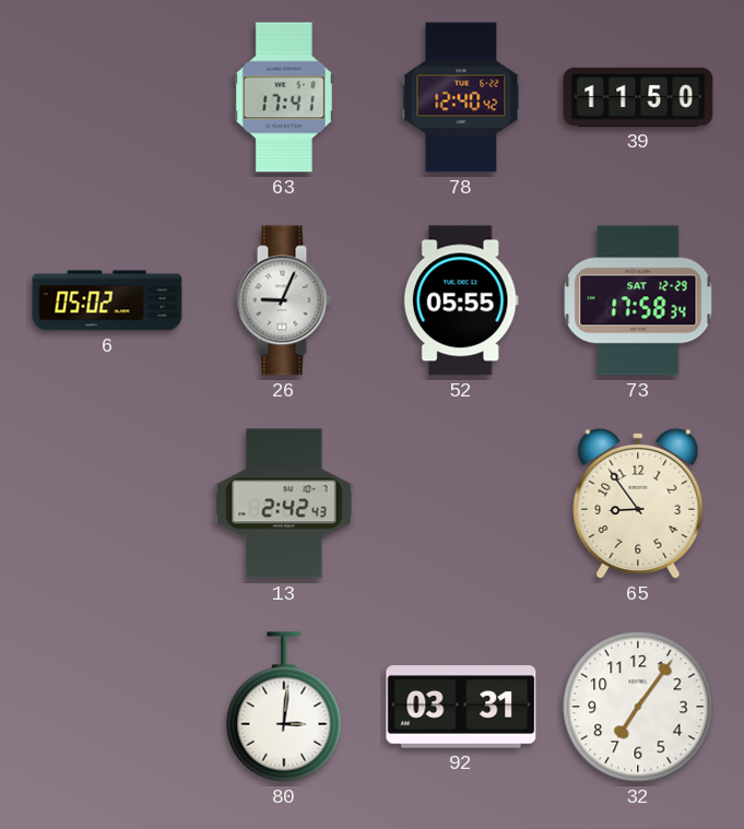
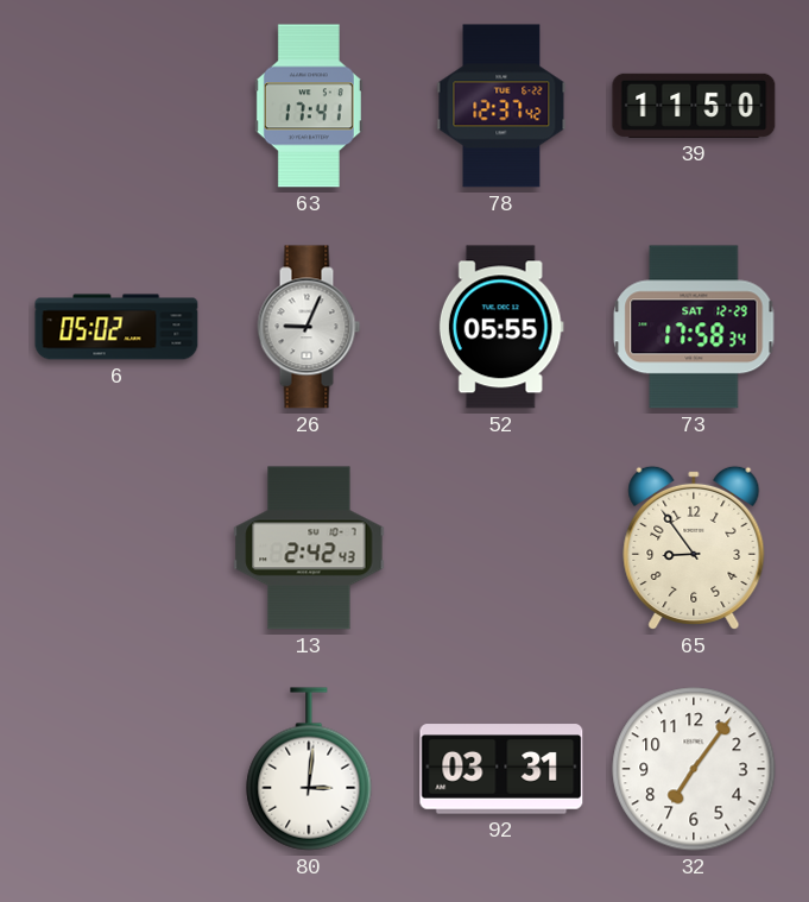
78: 12:40 -> 12:37
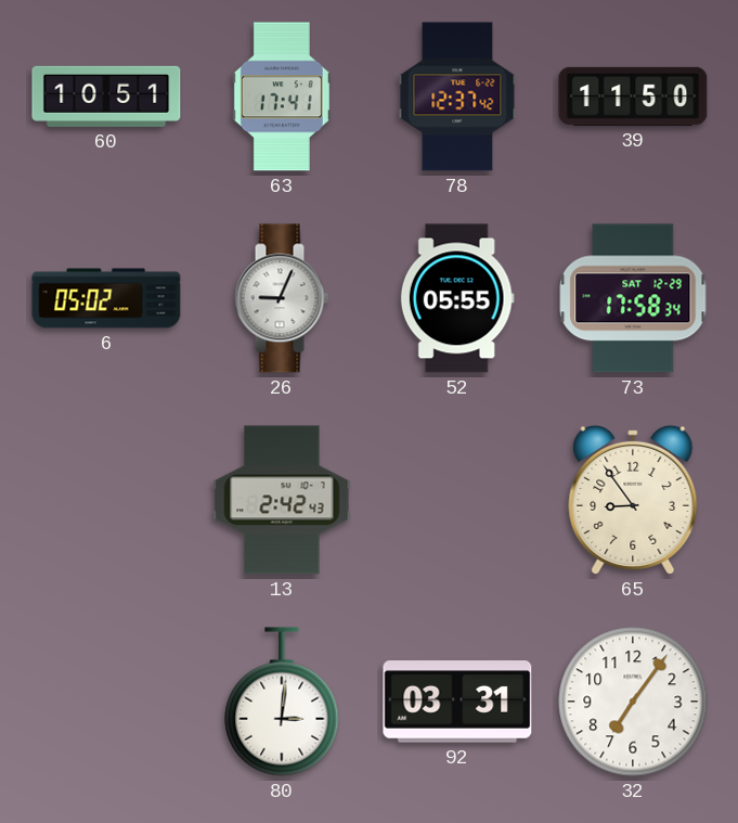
60: none -> 10:51
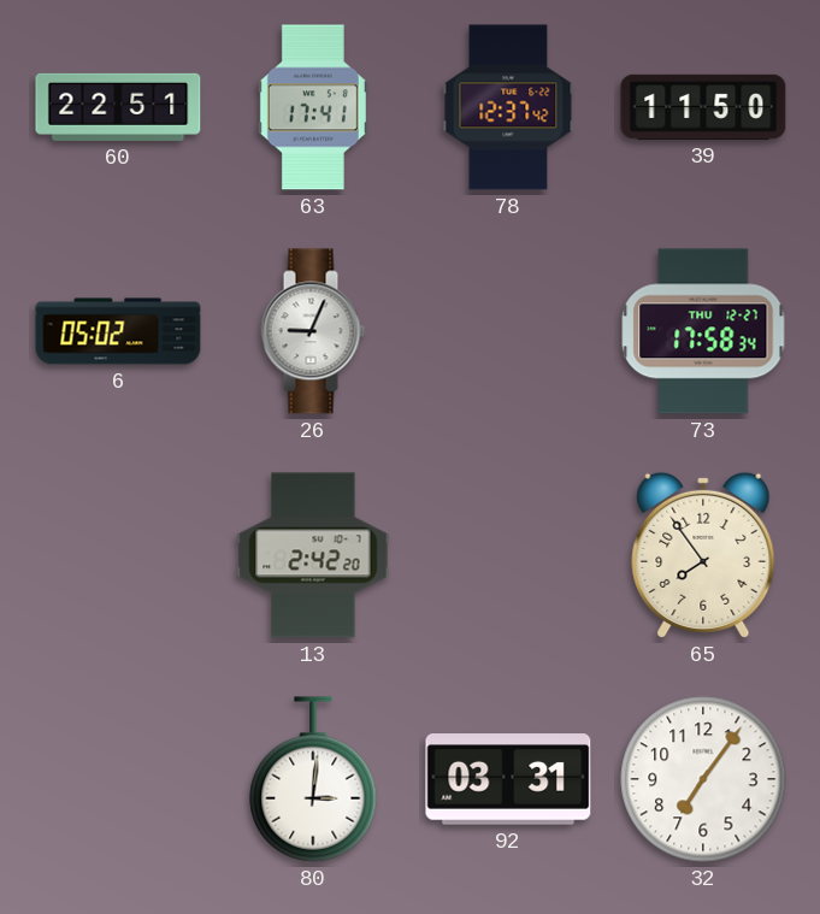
60: 10:51 -> 22:51
52: 05:55 -> none
73 date: SAT 12-29 -> THU 12-27
13: 2:42:43 -> 2:42:20
65: 8:54 -> 7:54
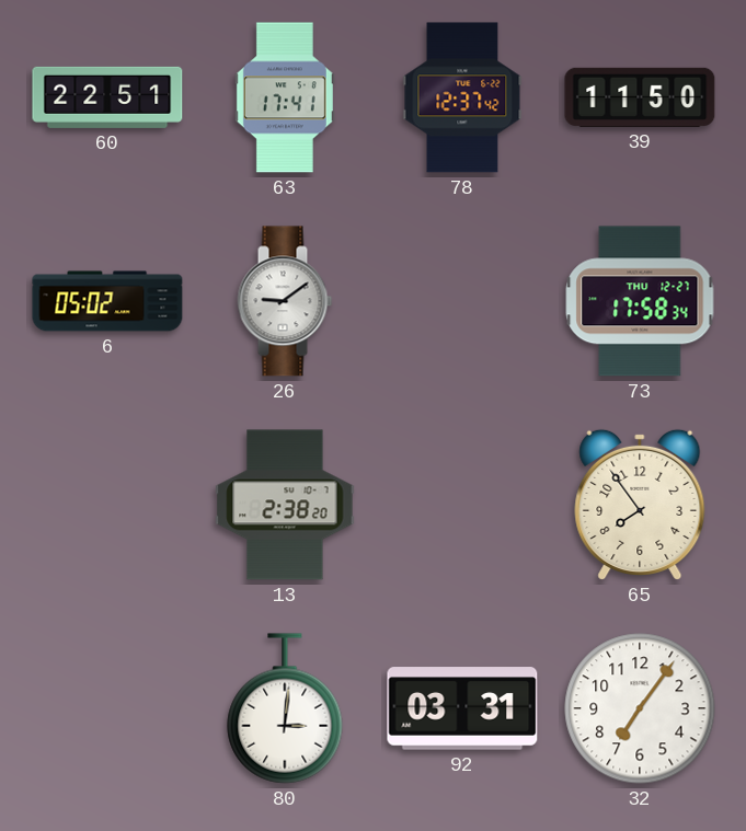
26: 9:04 -> 9:09
13: 2:42 -> 2:38
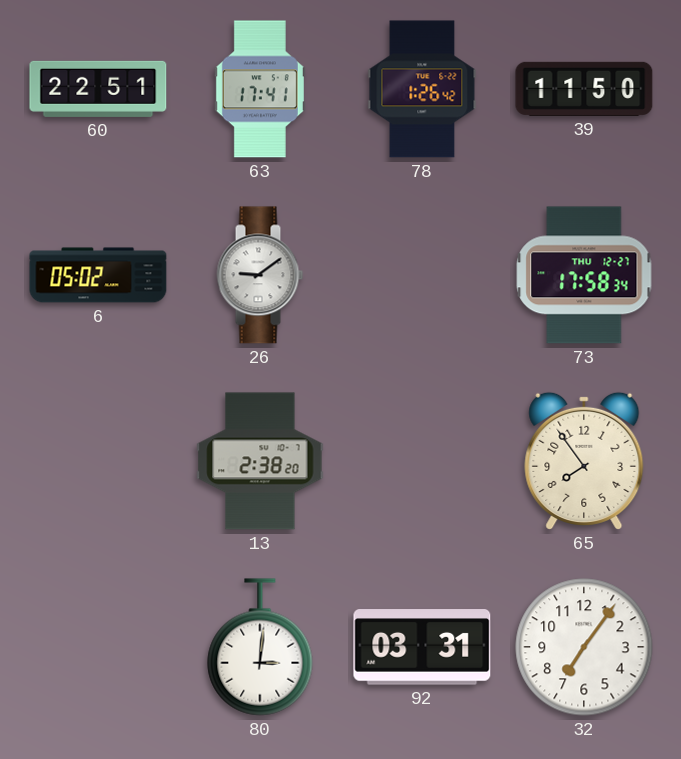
78: 12:37 -> 1:26
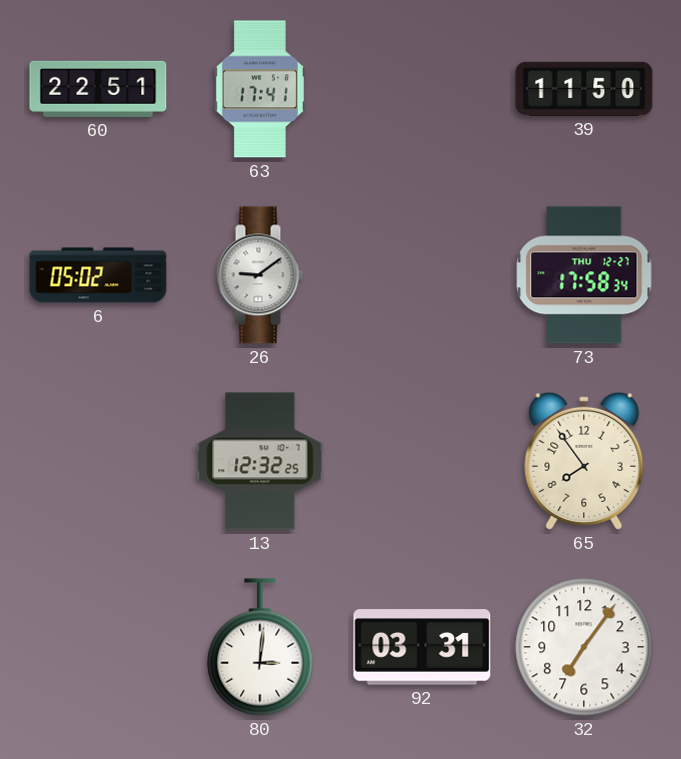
78: 1:26 -> none
13: 2:38 -> 12:32
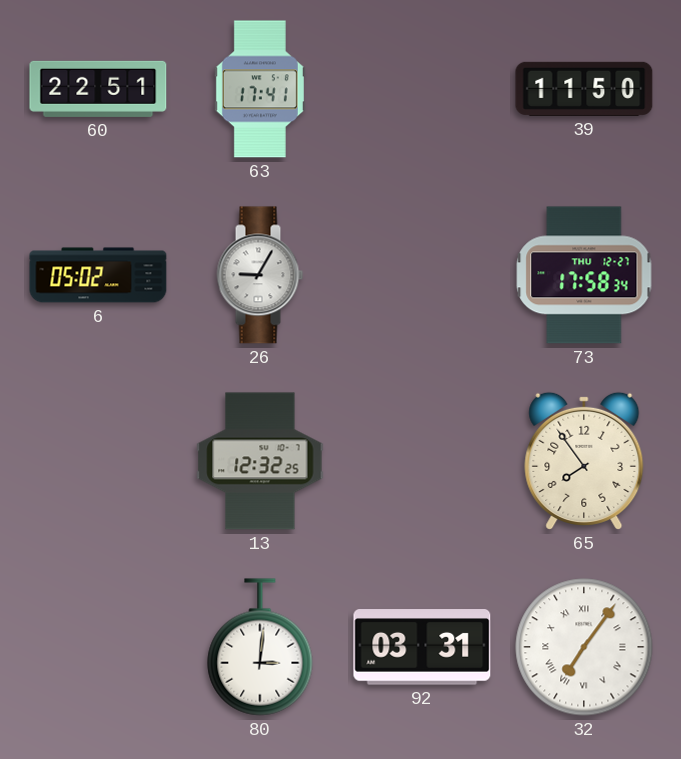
26: 9:09 -> 9:05
32 numerals: Arabic -> Roman
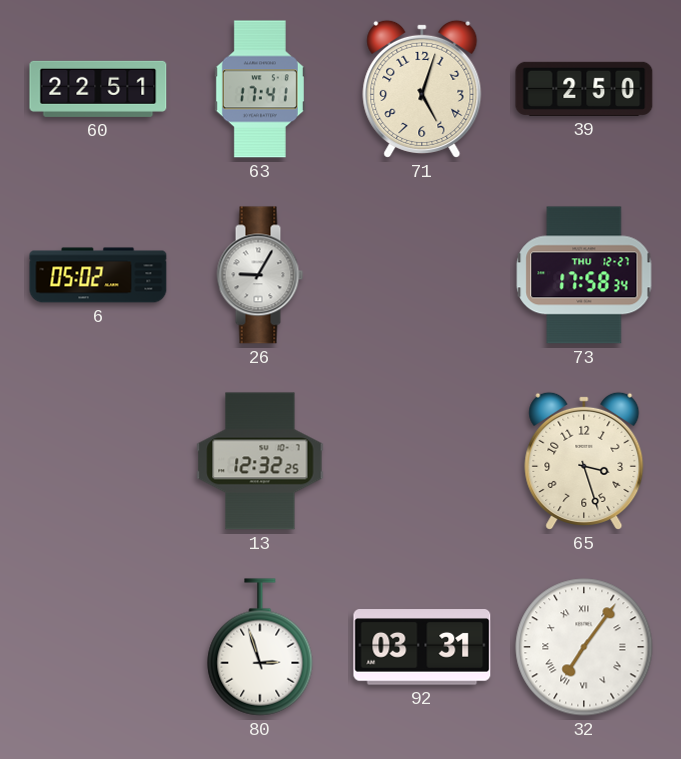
71: none -> 5:03
39: 11:50 -> 2:50
65: 7:54 -> 3:27
80: 3:01 -> 2:57
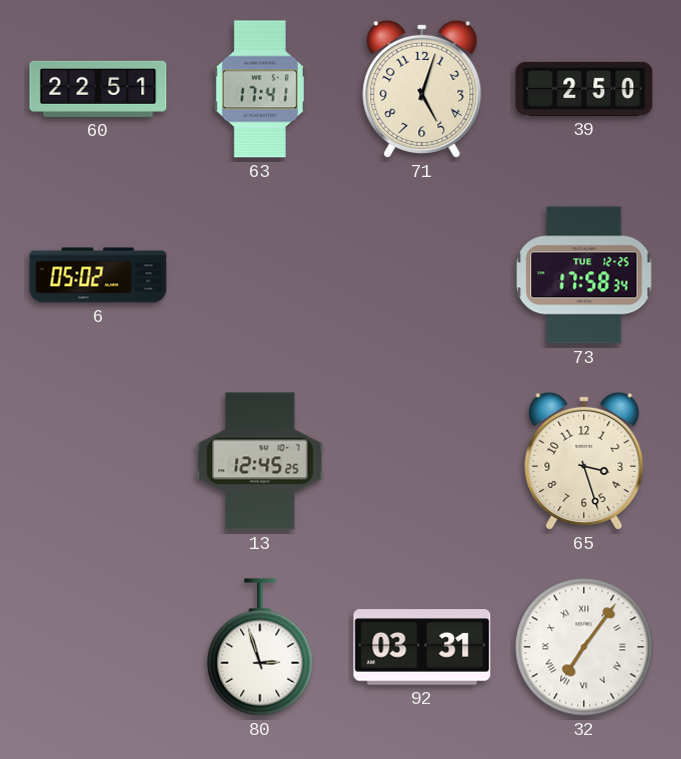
26: 9:05 -> none
73 date: THU 12-27 -> TUE 12-25
13: 12:32 -> 12:45
